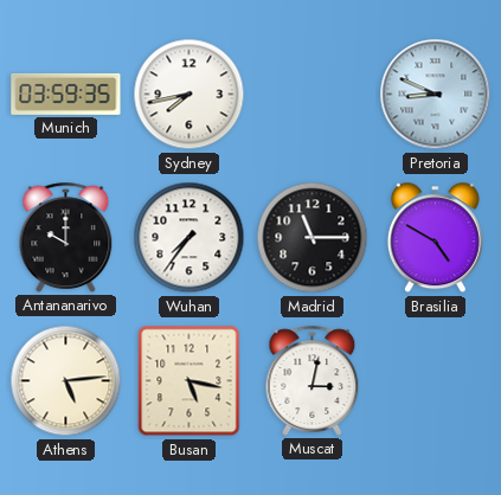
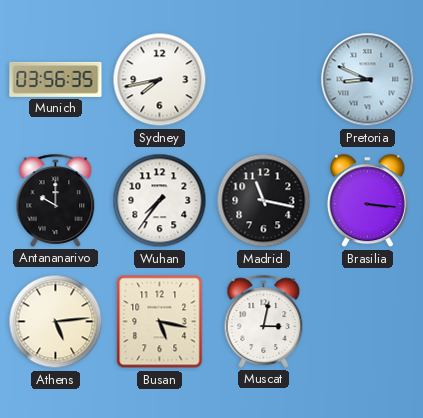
Munich: 03:59 -> 03:56
Madrid: 11:15 -> 11:17
Brasilia: 4:50 -> 3:16
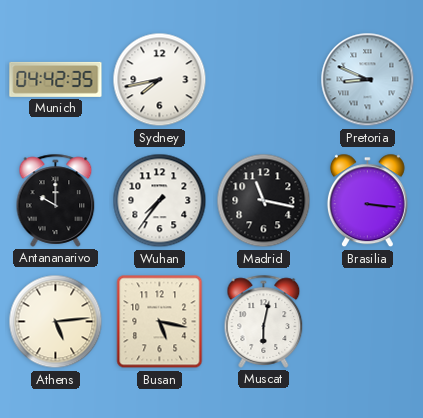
Munich: 03:56 -> 04:42
Muscat: 3:02 -> 6:02
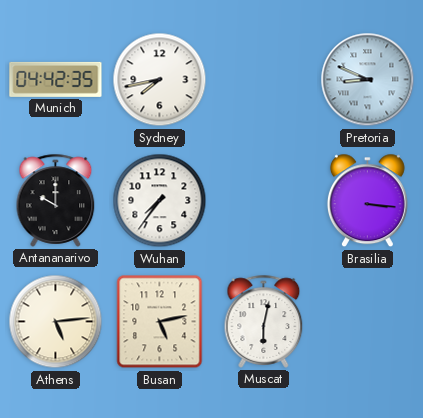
Madrid: 11:17 -> none
Busan: 5:17 -> 5:13
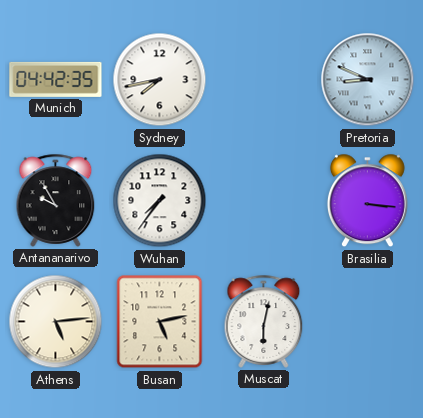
Antananarivo: 10:00 -> 9:55
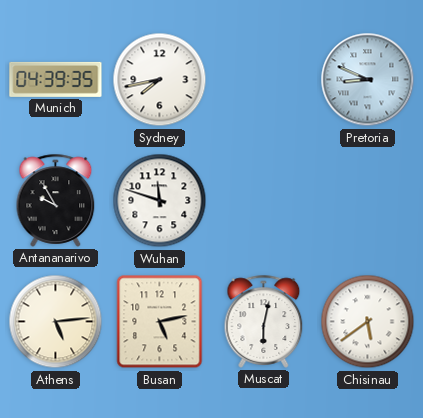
Munich: 04:42 -> 04:39
Wuhan: 7:36 -> 11:48
Brasilia: 3:16 -> none
Chisinau: none -> 5:39
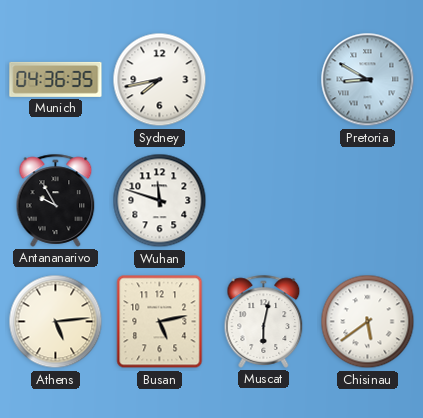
Munich: 04:39 -> 04:36
Pretoria: 8:49 -> 8:50
